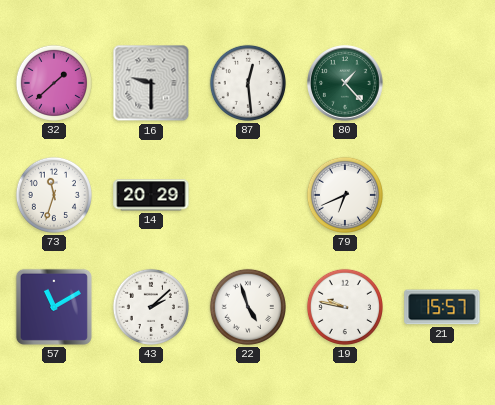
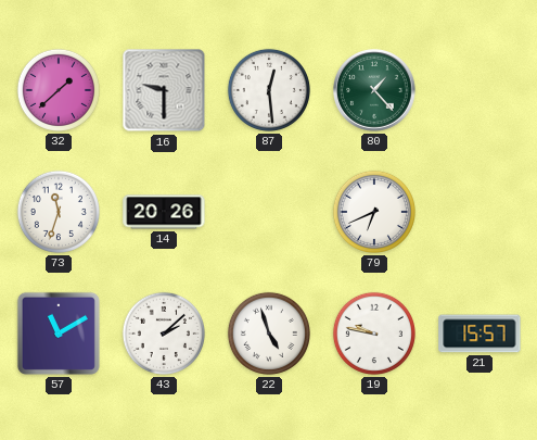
14: 20:29 -> 20:26
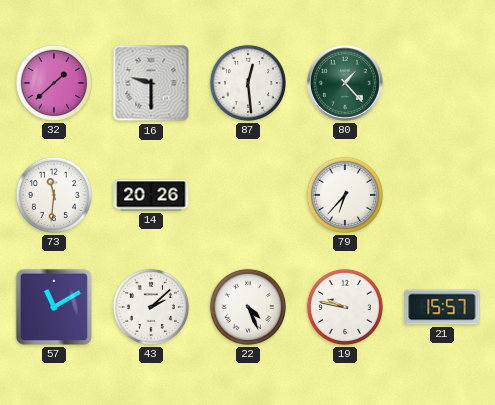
73: 11:33 -> 11:31
79: 6:41 -> 6:37
22: 4:57 -> 4:26
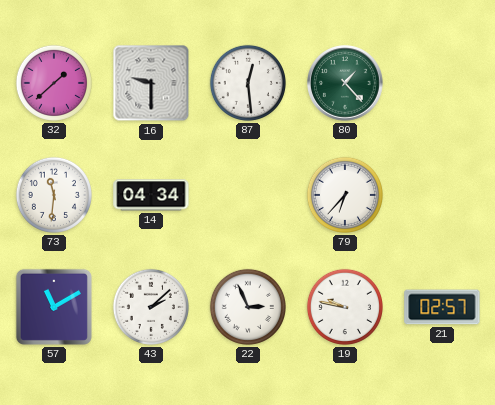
14: 20:26 -> 04:34
22: 4:26 -> 2:56
21: 15:57 -> 02:57
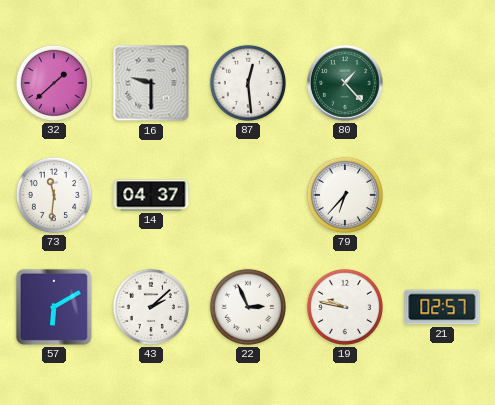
14: 04:34 -> 04:37
57: 11:10 -> 6:10
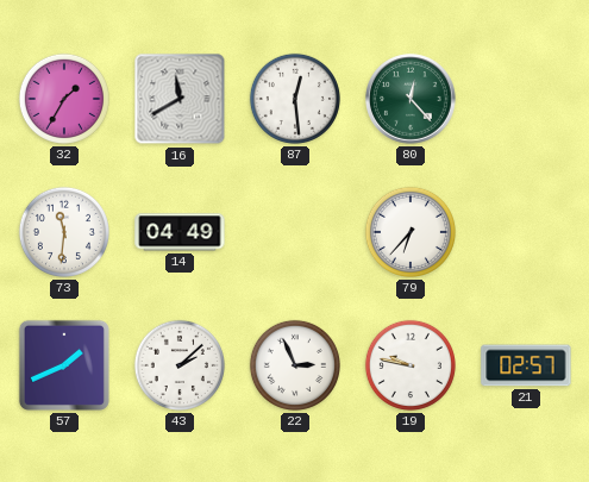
32: 1:38 -> 1:35
16: 9:30 -> 11:40
80: 1:23 -> 12:23
14: 04:37 -> 04:49
57: 6:10 -> 1:41
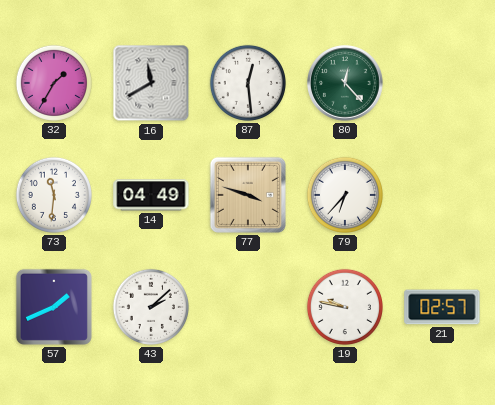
77: none -> 3:48
22: 2:56 -> none
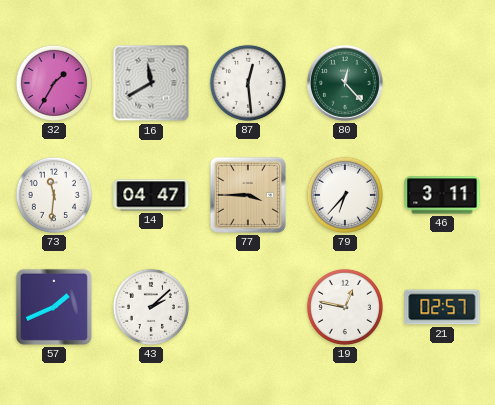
14: 04:49 -> 04:47
77: 3:48 -> 3:45
46: none -> 3:11
19: 9:47 -> 12:47
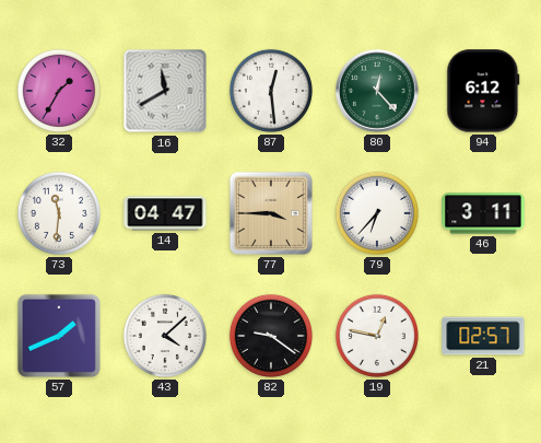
94: none -> 6:12
43: 2:08 -> 4:08
82: none -> 9:21
